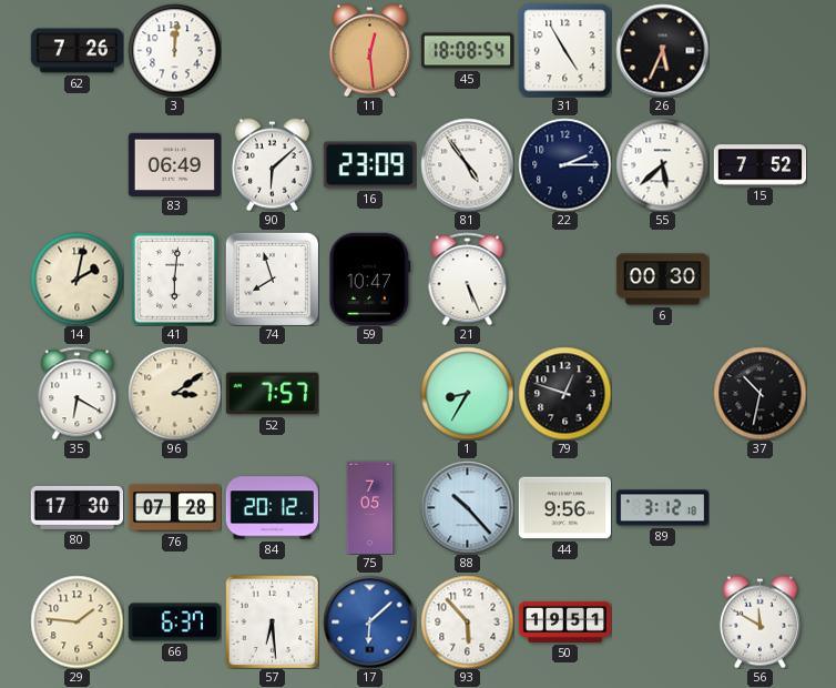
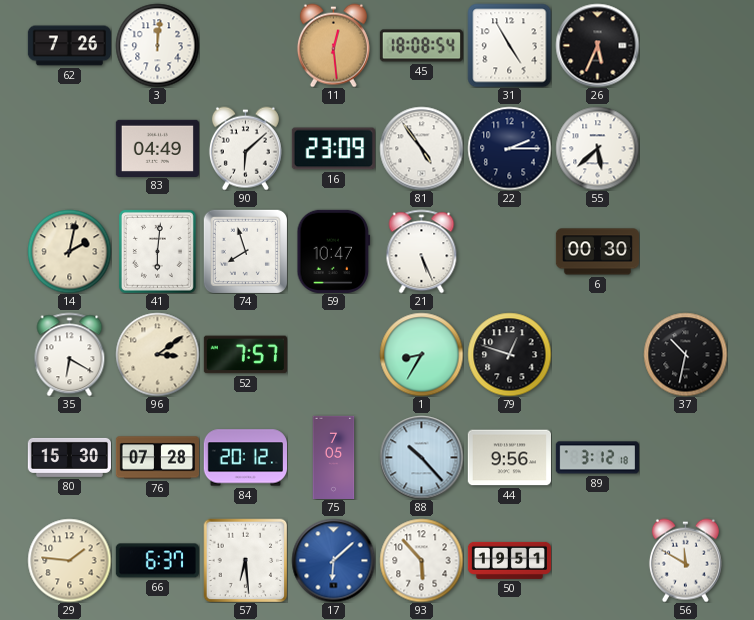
83: 06:49 -> 04:49
15: 7:52 -> none
80: 17:30 -> 15:30
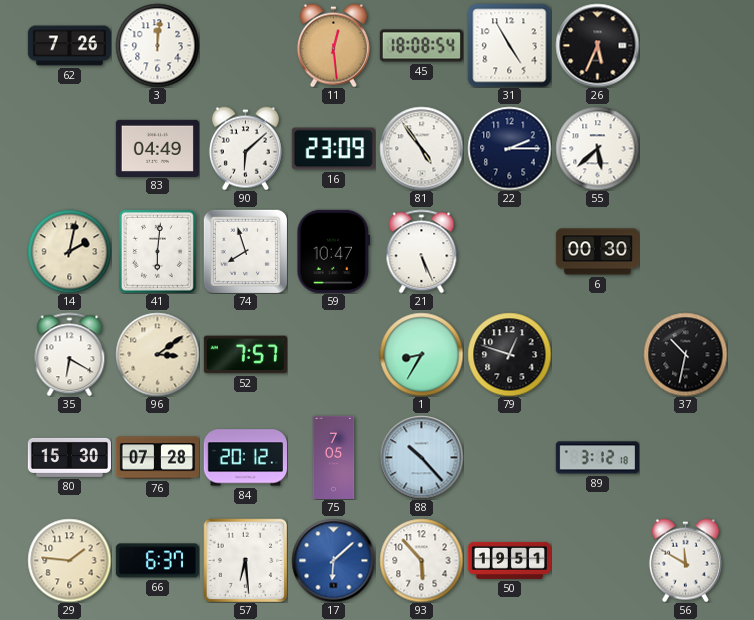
44: 9:56 -> none
